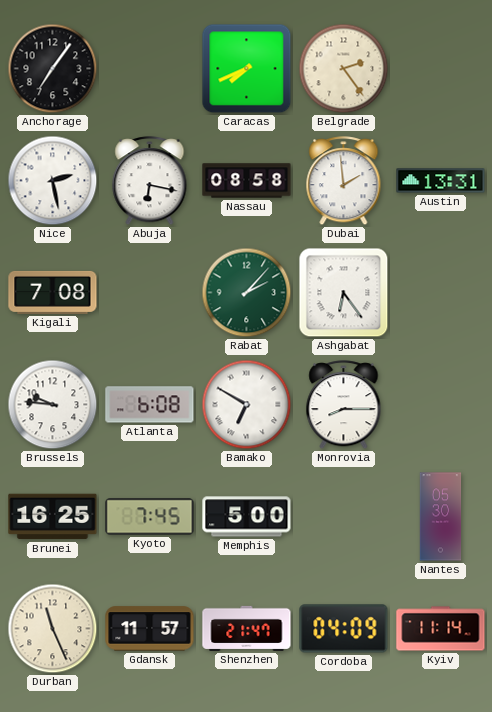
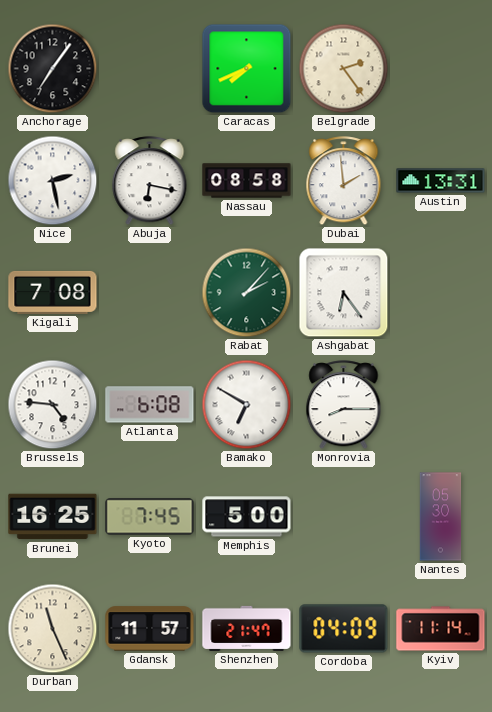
Brussels: 9:46 -> 4:46
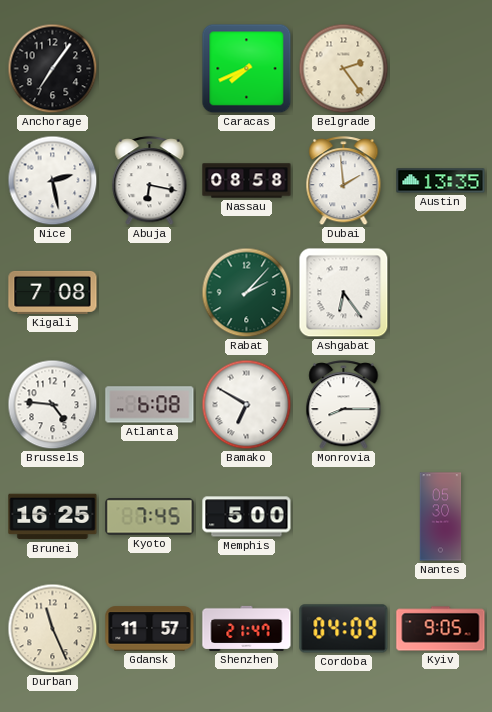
Austin: 13:31 -> 13:35
Kyiv: 11:14 -> 9:05
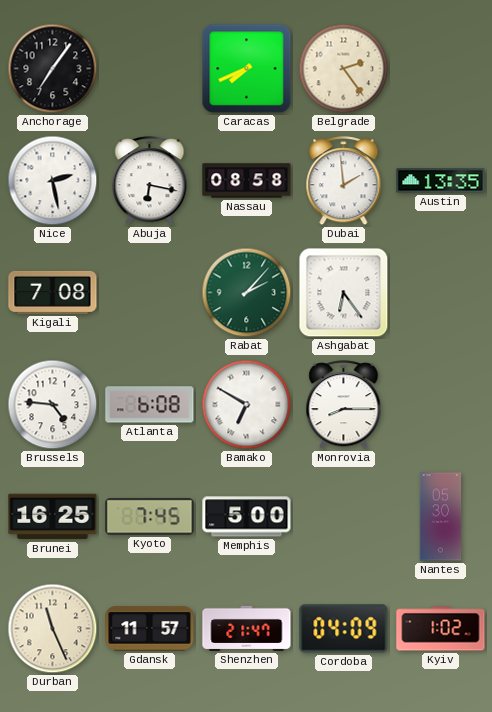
Kyiv: 9:05 -> 1:02
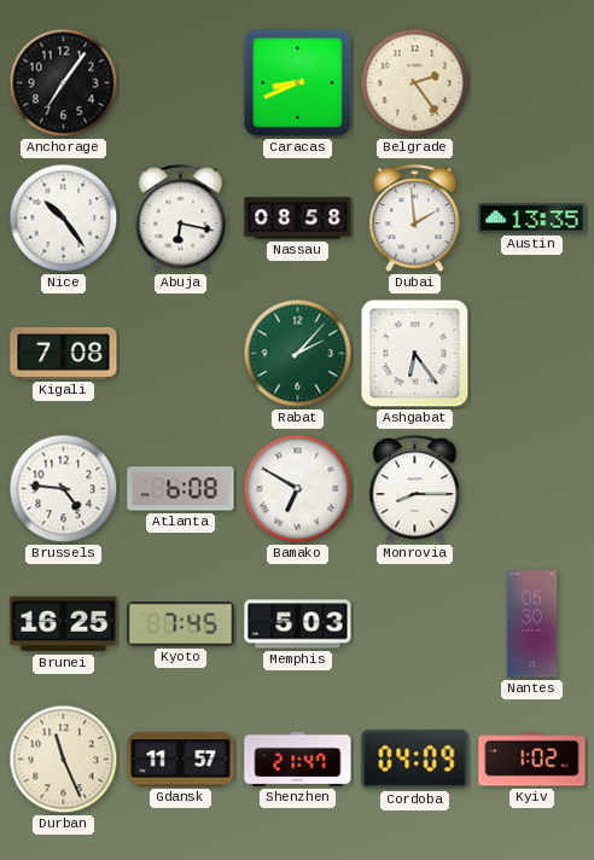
Caracas: 7:41 -> 8:41
Nice: 2:28 -> 10:24
Memphis: 5:00 -> 5:03
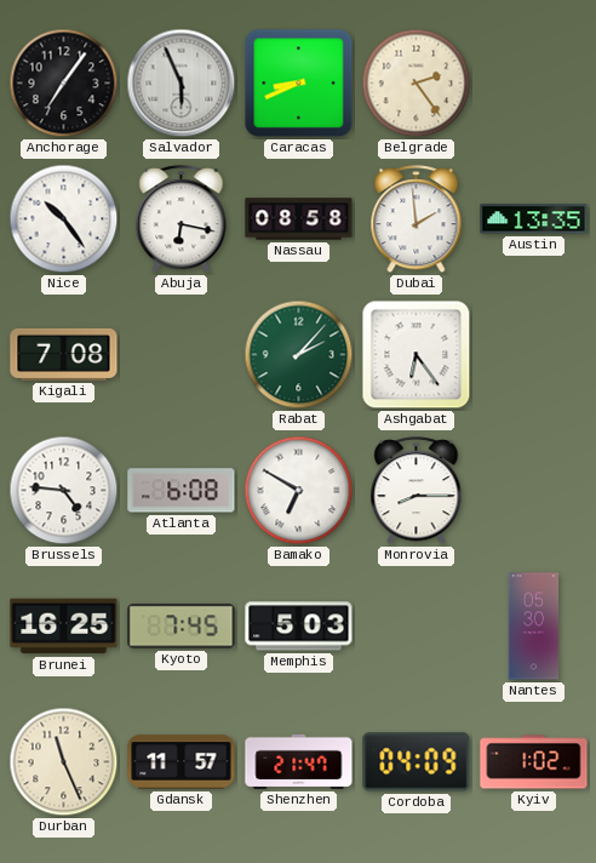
Salvador: none -> 5:56
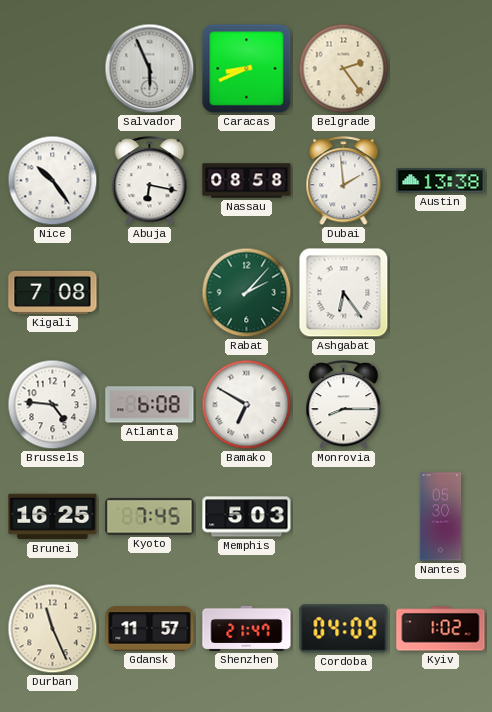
Anchorage: 7:06 -> none
Austin: 13:35 -> 13:38
